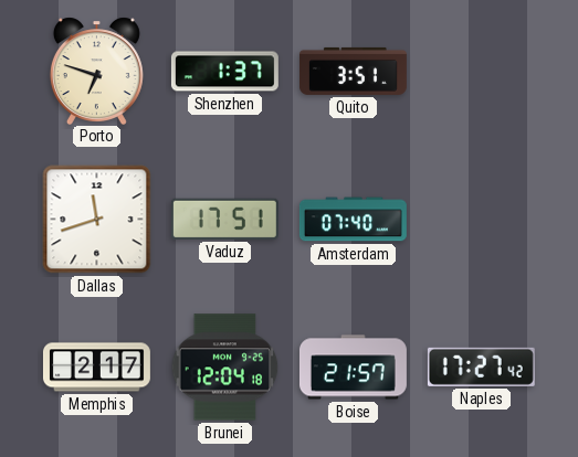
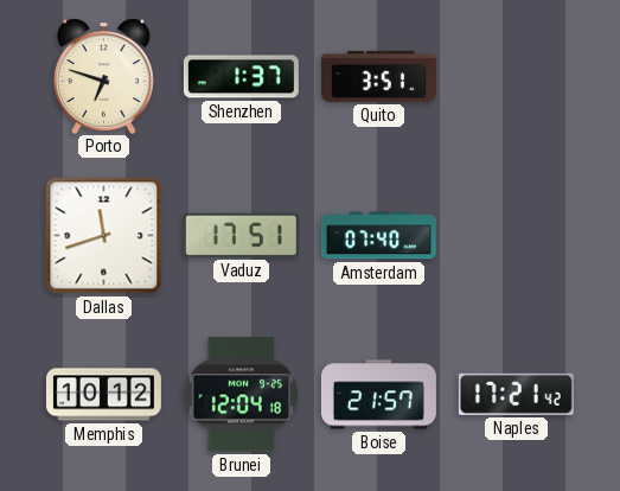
Memphis: 2:17 -> 10:12
Naples: 17:27 -> 17:21
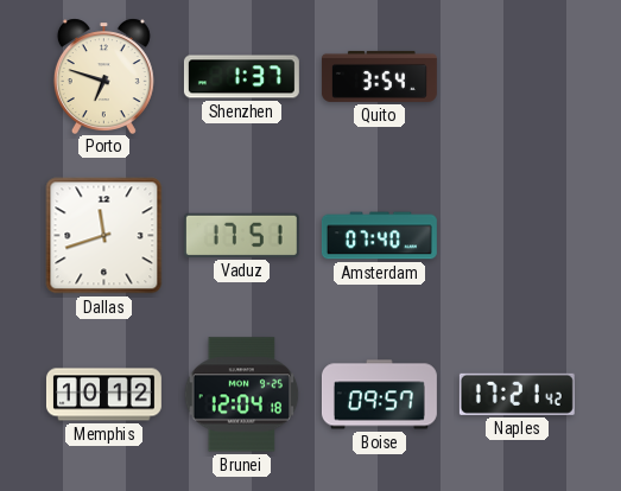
Quito: 3:51 -> 3:54
Boise: 21:57 -> 09:57
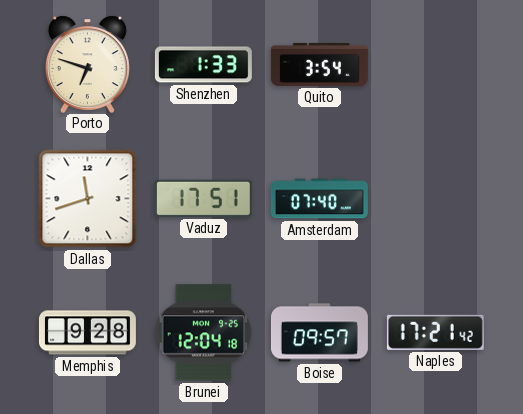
Shenzhen: 1:37 -> 1:33
Memphis: 10:12 -> 9:28
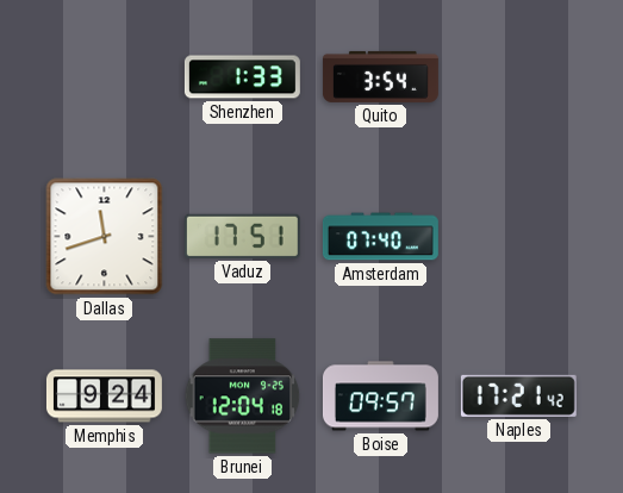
Porto: 6:48 -> none
Memphis: 9:28 -> 9:24
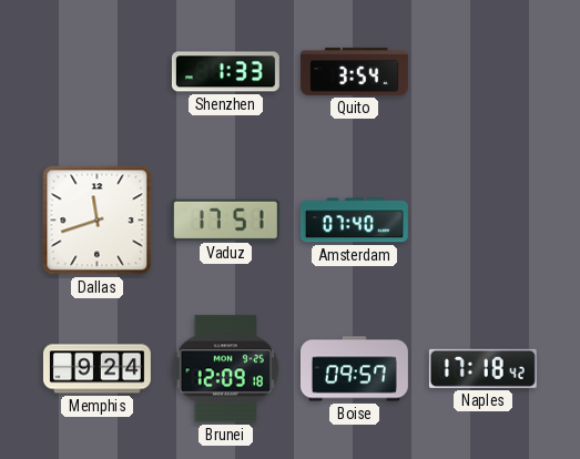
Brunei: 12:04 -> 12:09
Naples: 17:21 -> 17:18
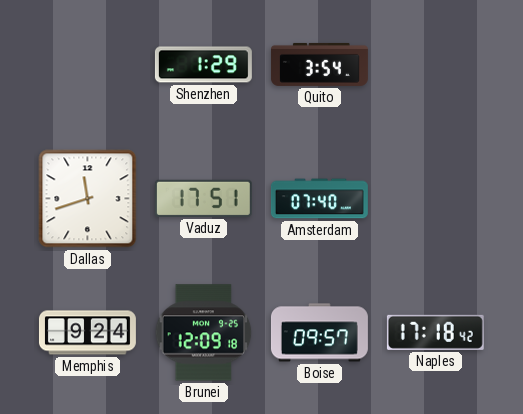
Shenzhen: 1:33 -> 1:29
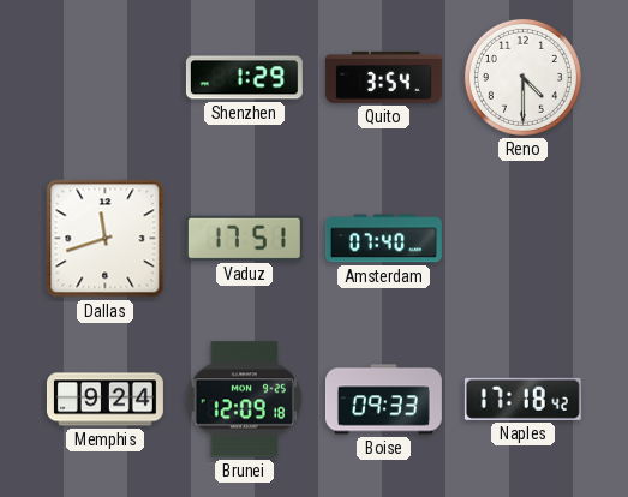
Reno: none -> 4:30
Boise: 09:57 -> 09:33
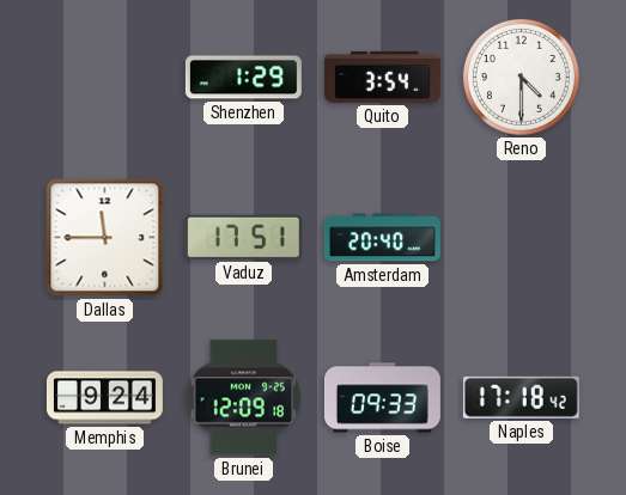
Dallas: 11:42 -> 11:45
Amsterdam: 07:40 -> 20:40
